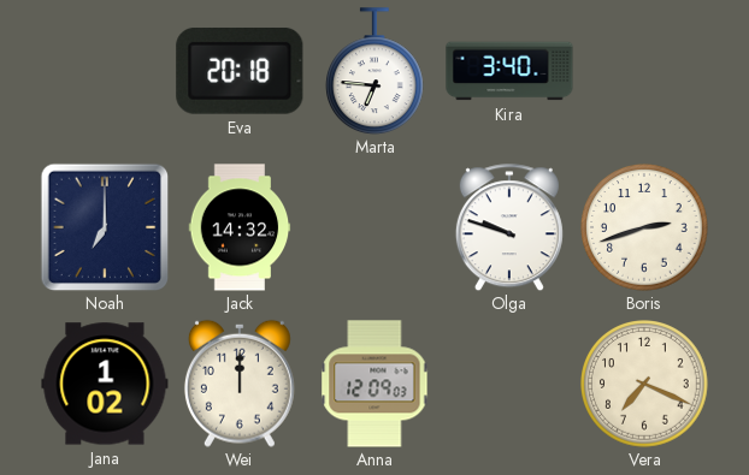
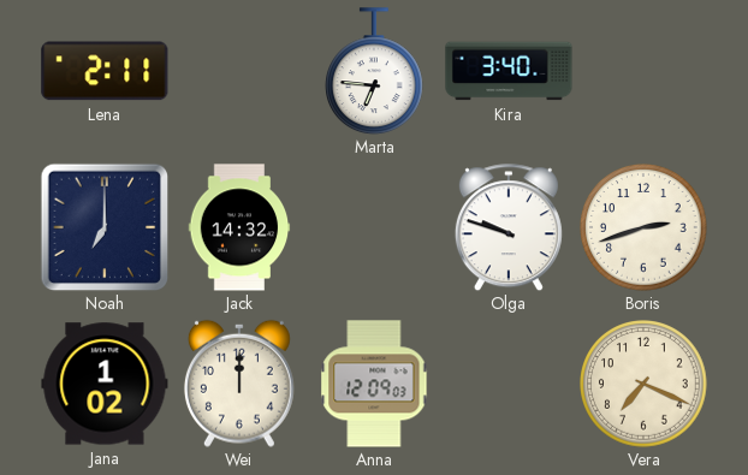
Lena: none -> 2:11
Eva: 20:18 -> none
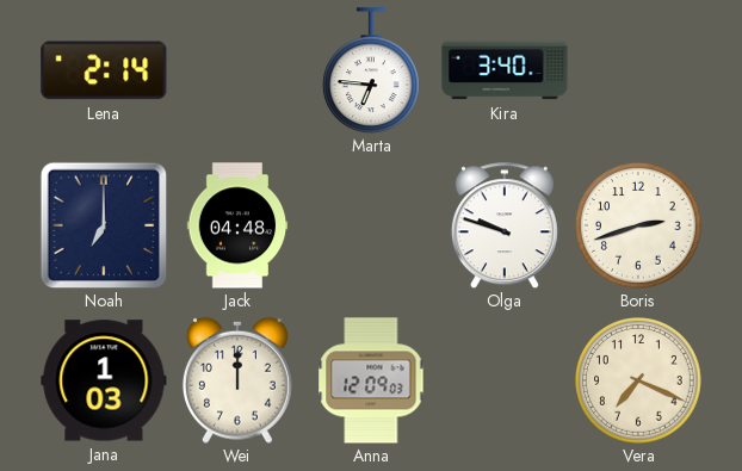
Lena: 2:11 -> 2:14
Jack: 14:32 -> 04:48
Jana: 1:02 -> 1:03
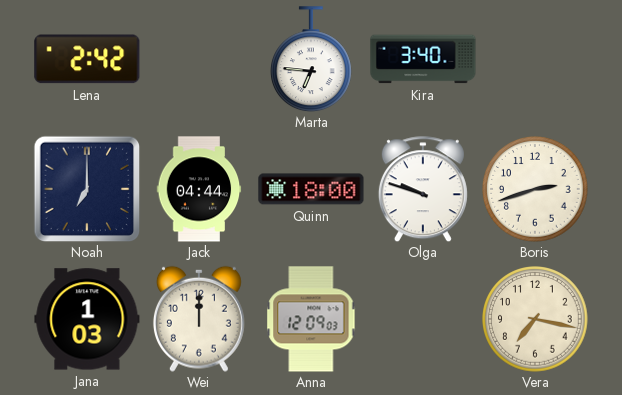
Lena: 2:14 -> 2:42
Jack: 04:48 -> 04:44
Quinn: none -> 18:00
Vera: 7:19 -> 7:17
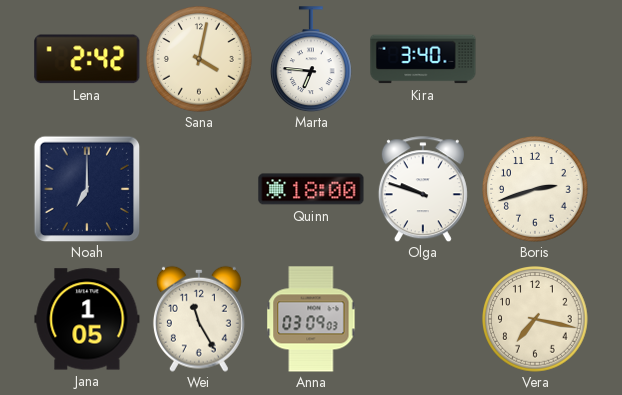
Sana: none -> 4:02
Jack: 04:44 -> none
Jana: 1:03 -> 1:05
Wei: 12:00 -> 11:25
Anna: 12:09 -> 03:09
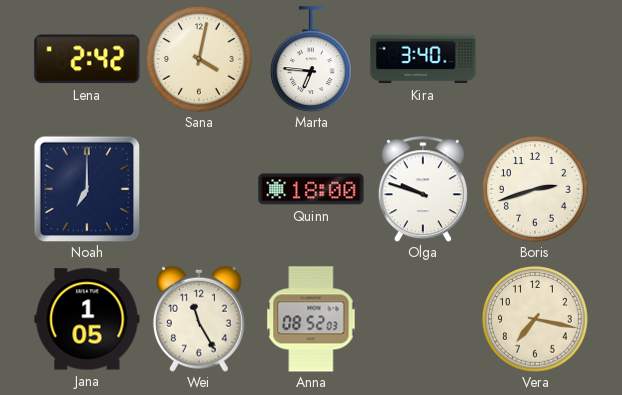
Anna: 03:09 -> 08:52
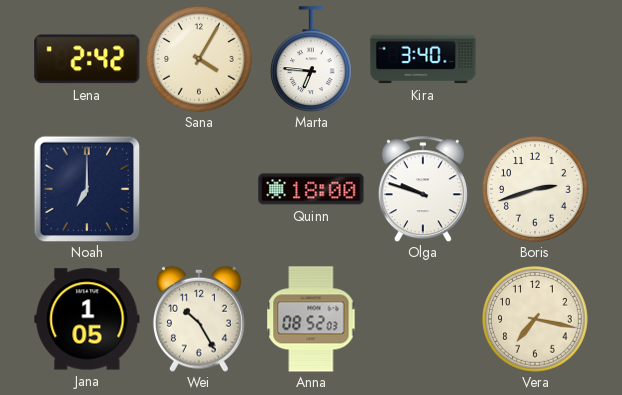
Sana: 4:02 -> 4:05
Wei: 11:25 -> 10:25
